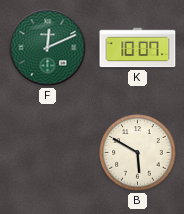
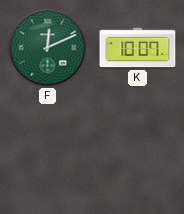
B: 5:50 -> none
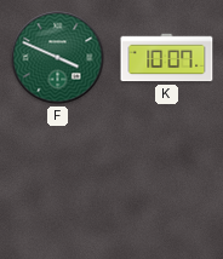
F: 12:11 -> 3:49
